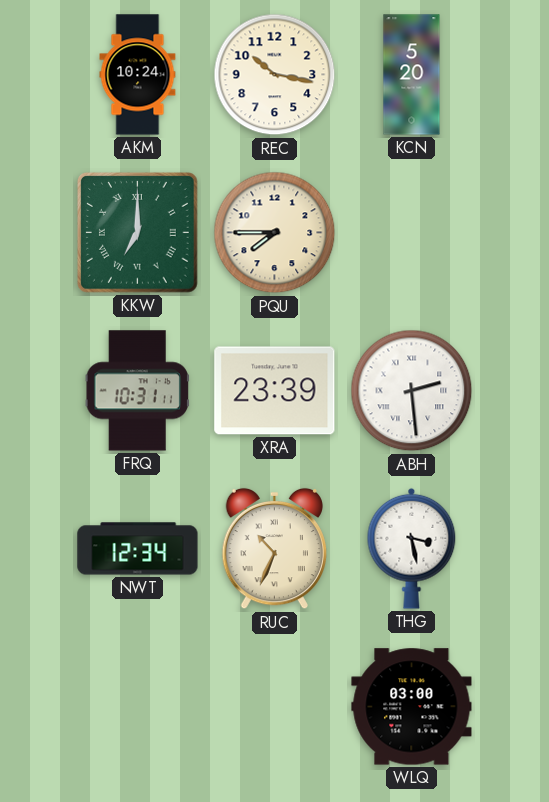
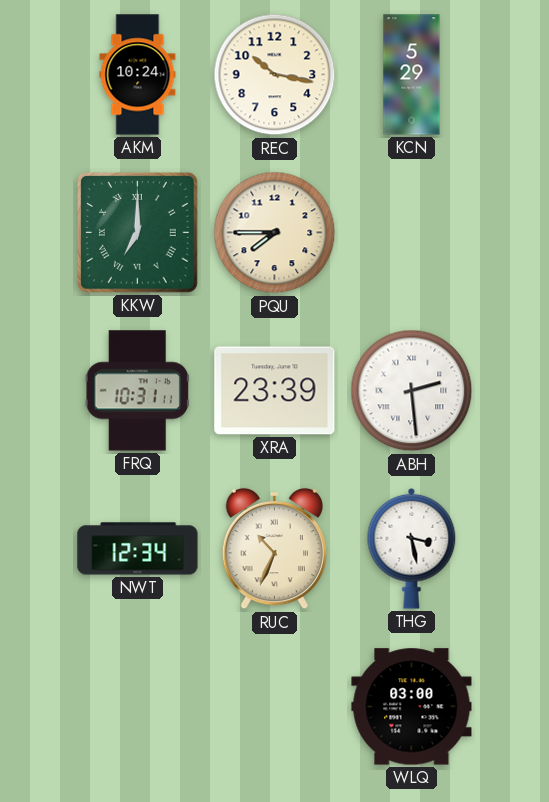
KCN: 5:20 -> 5:29
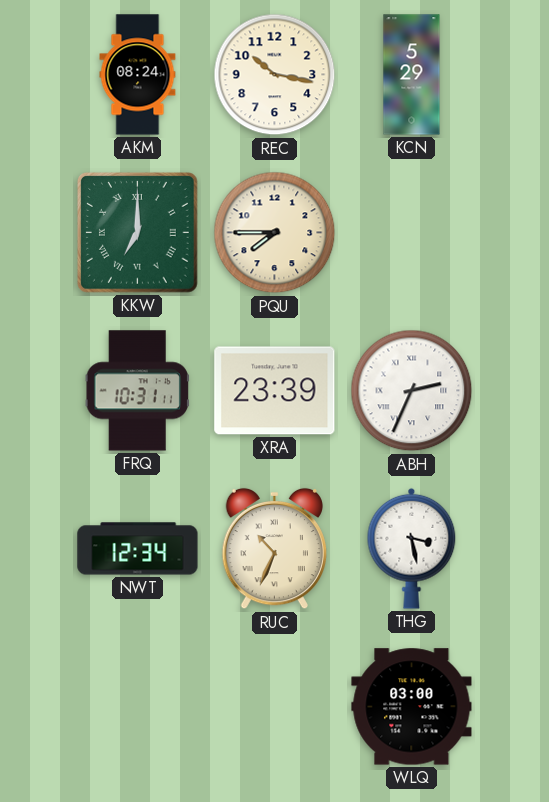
AKM: 10:24 -> 08:24
ABH: 2:29 -> 2:34
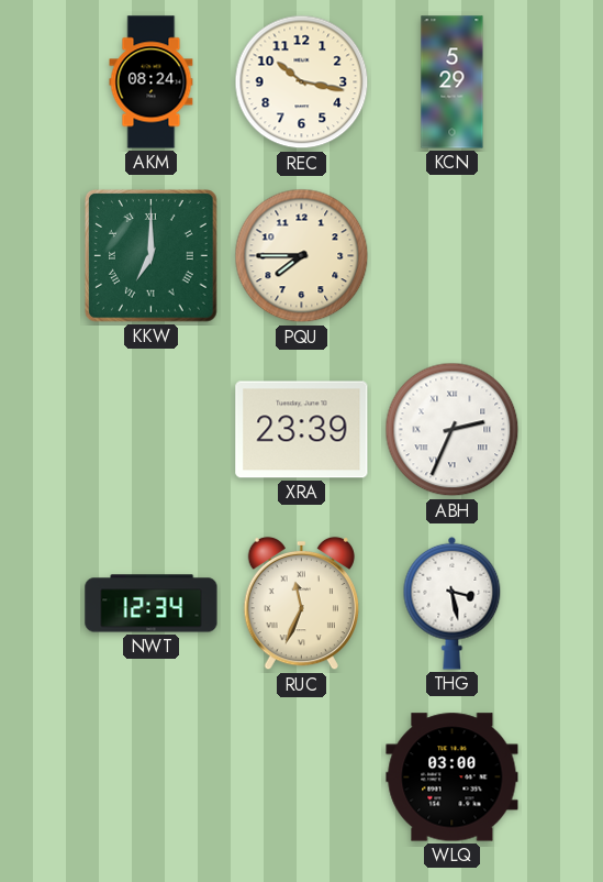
FRQ: 10:31 -> none
RUC: 10:34 -> 11:34
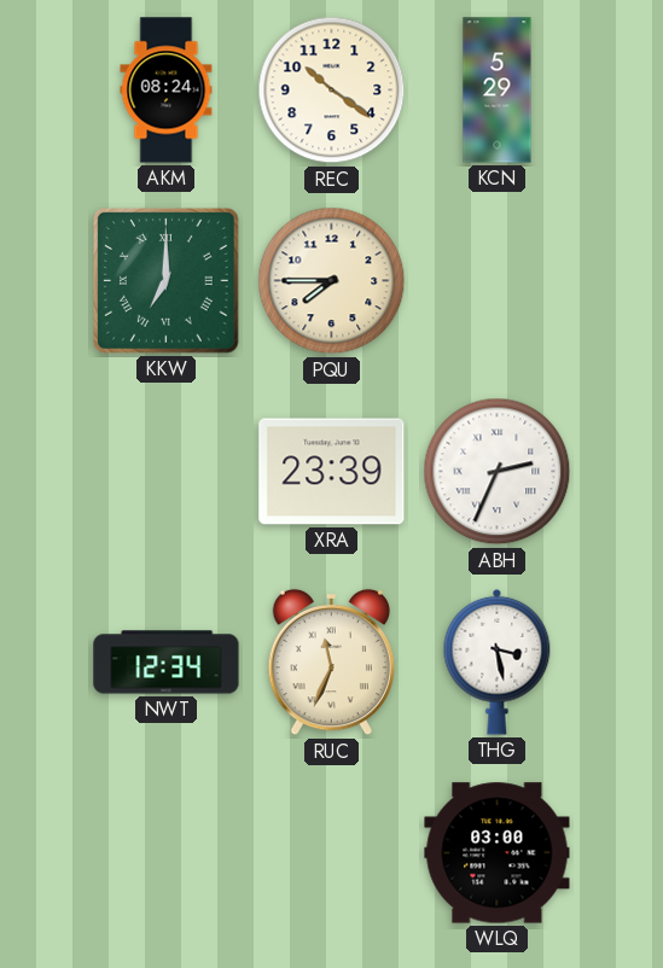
REC: 10:17 -> 10:21
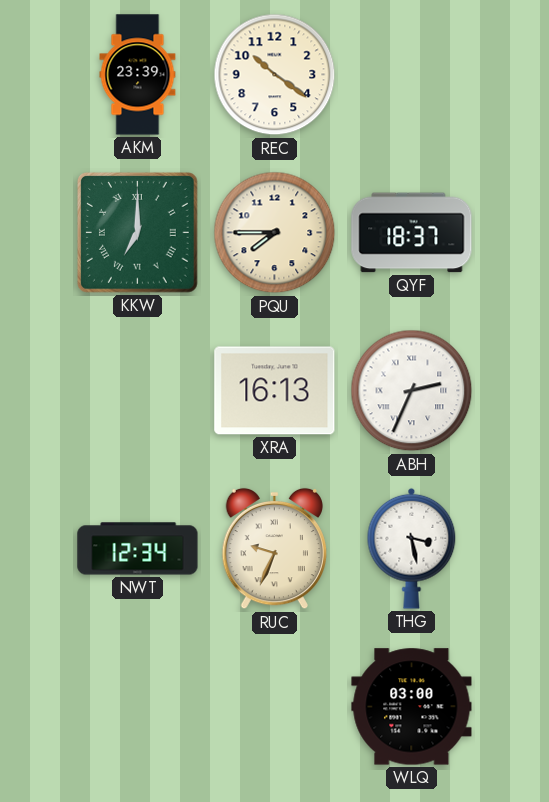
AKM: 08:24 -> 23:39
KCN: 5:29 -> none
QYF: none -> 18:37
XRA: 23:39 -> 16:13
RUC: 11:34 -> 9:34
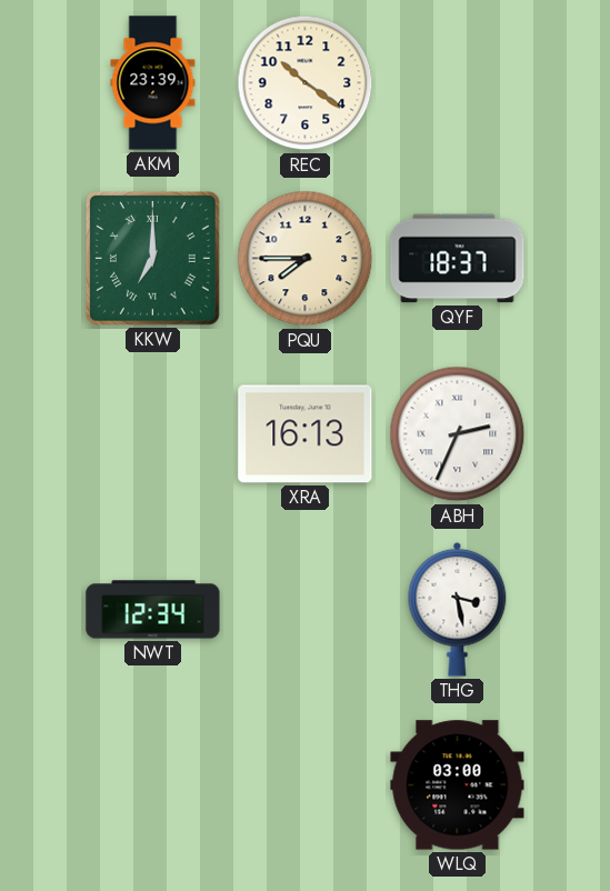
RUC: 9:34 -> none
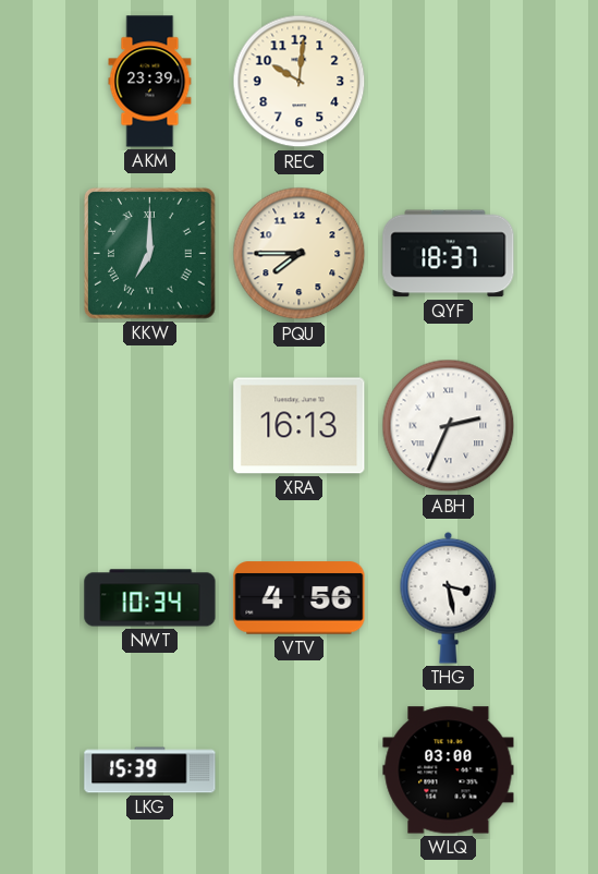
REC: 10:21 -> 10:01
NWT: 12:34 -> 10:34
VTV: none -> 4:56
LKG: none -> 15:39
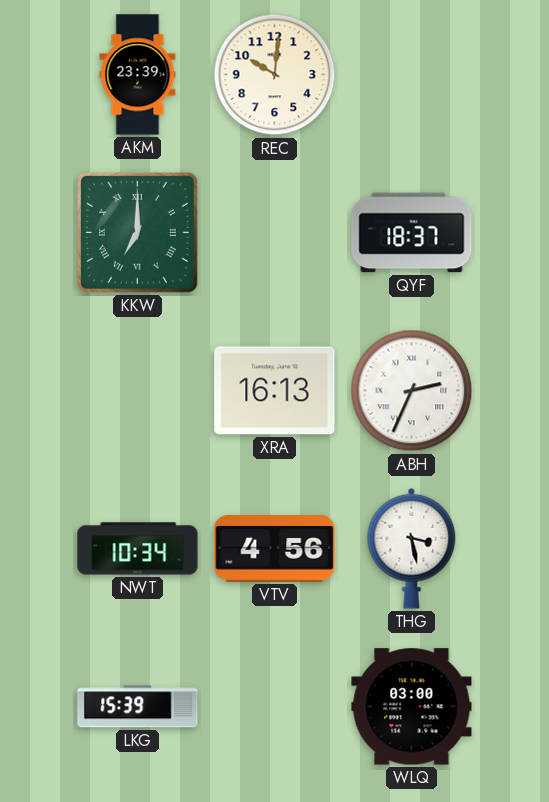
PQU: 7:45 -> none
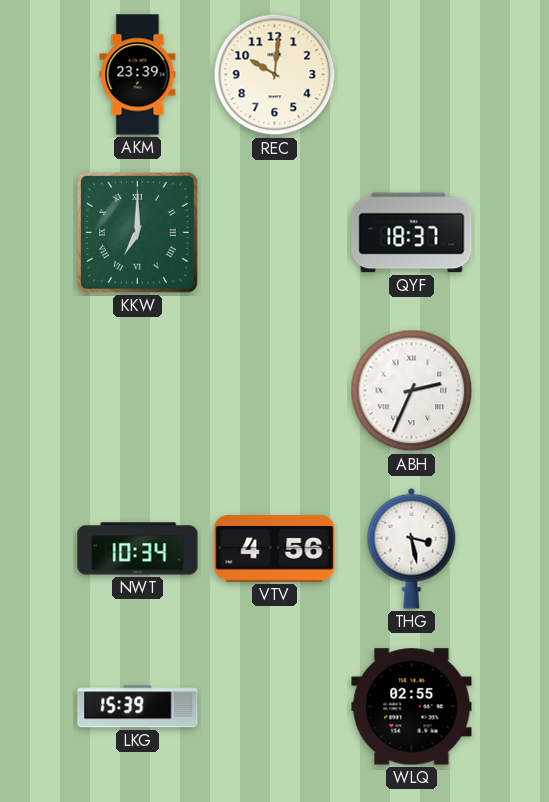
XRA: 16:13 -> none
WLQ: 03:00 -> 02:55
